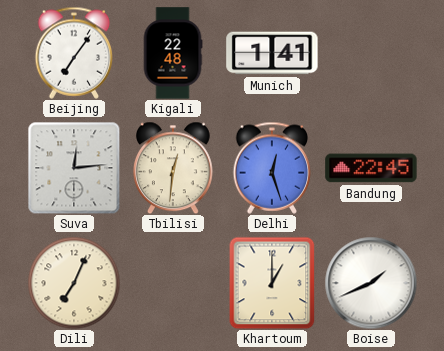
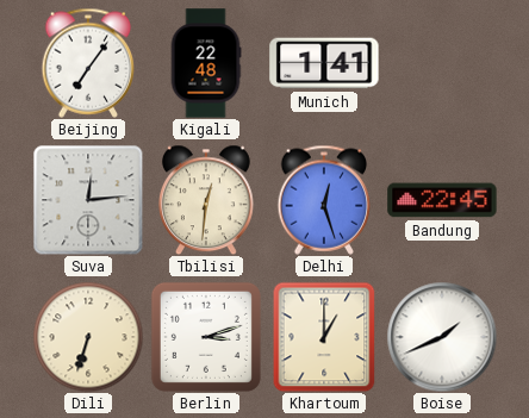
Dili: 7:04 -> 6:33
Berlin: none -> 3:12
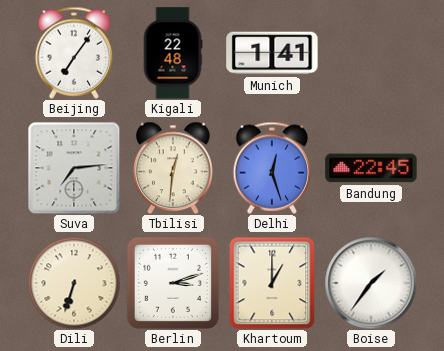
Suva: 12:14 -> 7:14
Boise: 1:41 -> 1:36
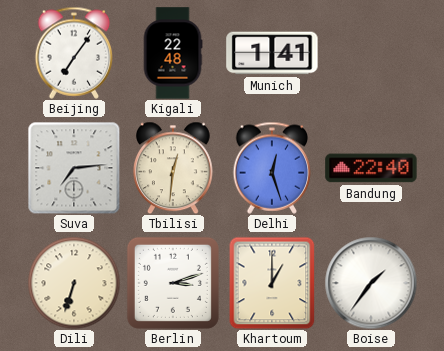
Bandung: 22:45 -> 22:40
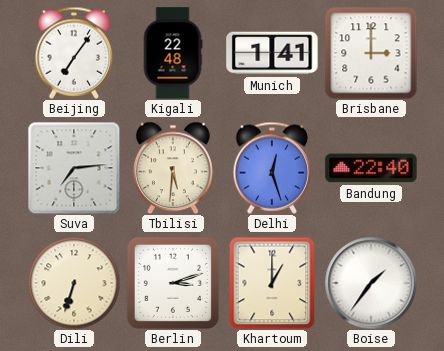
Brisbane: none -> 3:00
Tbilisi: 12:31 -> 5:31
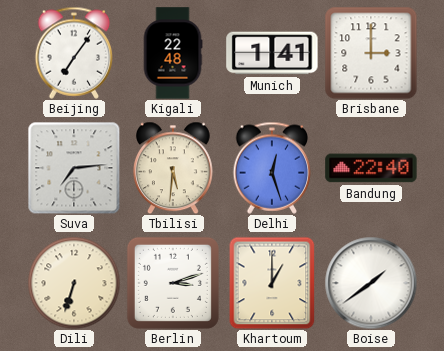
Boise: 1:36 -> 1:39
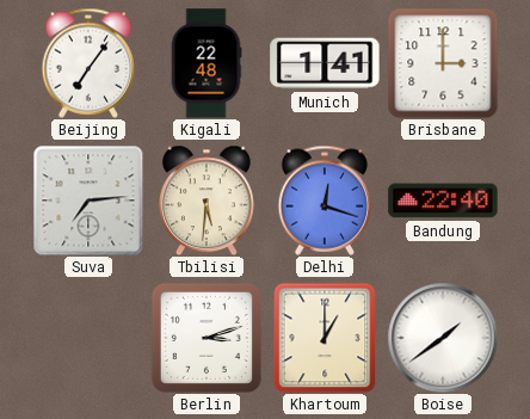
Delhi: 12:27 -> 12:18
Dili: 6:33 -> none
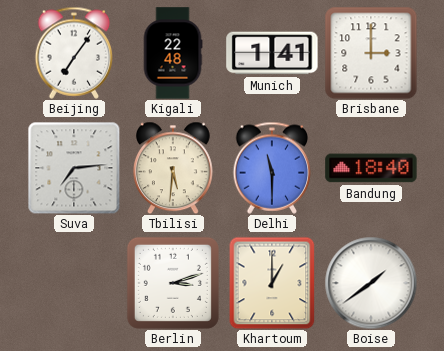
Delhi: 12:18 -> 11:30
Bandung: 22:40 -> 18:40
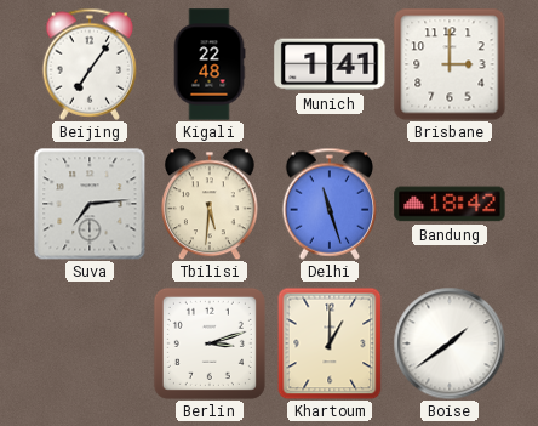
Delhi: 11:30 -> 11:27
Bandung: 18:40 -> 18:42
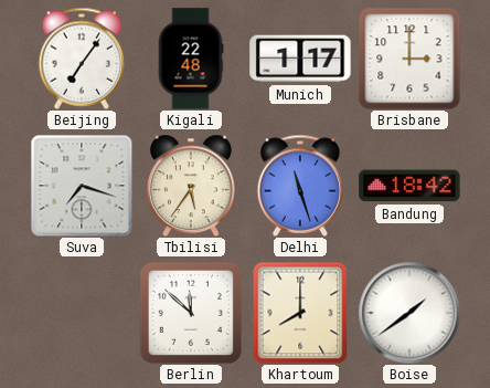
Munich: 1:41 -> 1:17
Suva: 7:14 -> 7:18
Tbilisi: 5:31 -> 5:36
Berlin: 3:12 -> 11:52
Khartoum: 1:00 -> 8:00
